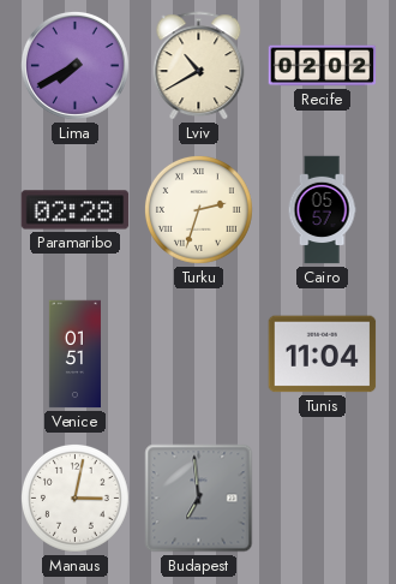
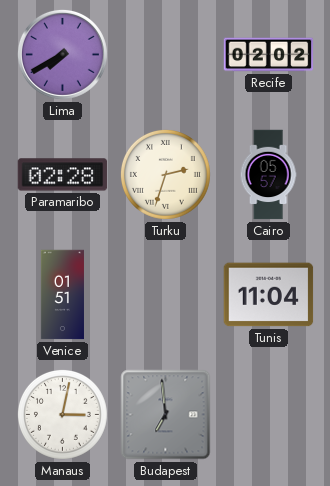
Lviv: 10:40 -> none
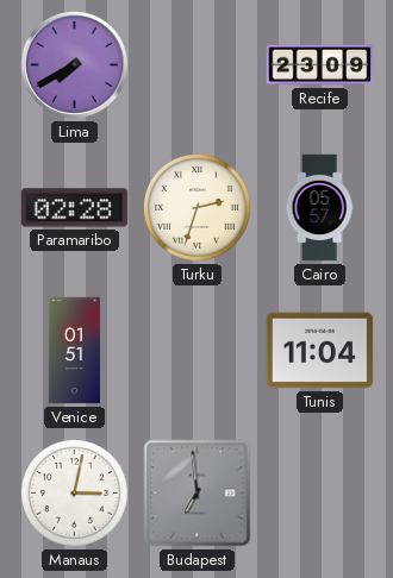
Recife: 02:02 -> 23:09
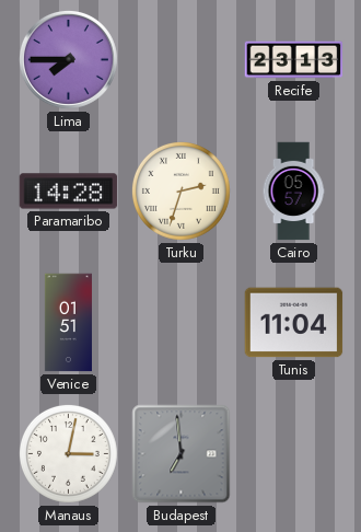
Lima: 7:40 -> 7:45
Recife: 23:09 -> 23:13
Paramaribo: 02:28 -> 14:28
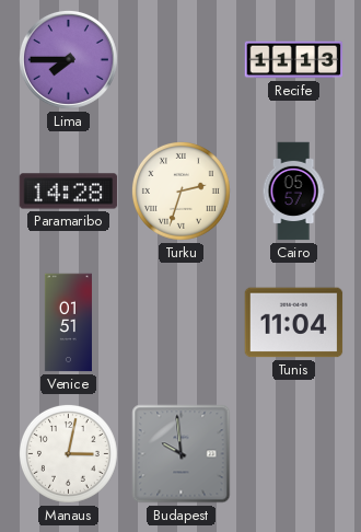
Recife: 23:13 -> 11:13
Budapest: 6:59 -> 9:59
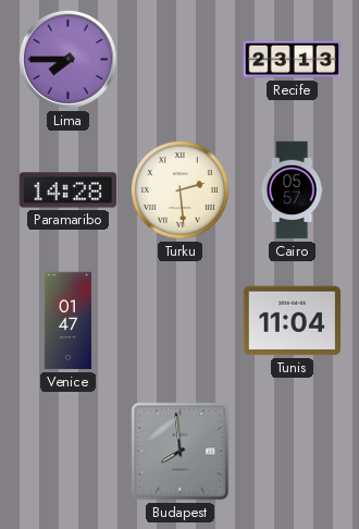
Recife: 11:13 -> 23:13
Turku: 2:33 -> 2:29
Venice: 01:51 -> 01:47
Manaus: 3:02 -> none
Budapest: 9:59 -> 7:59
